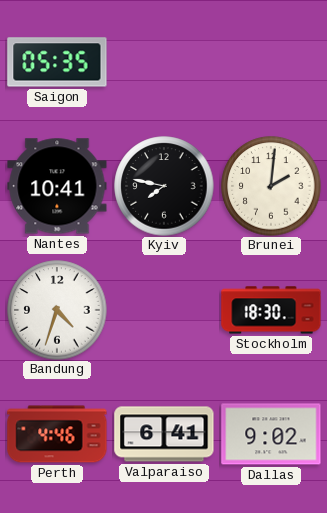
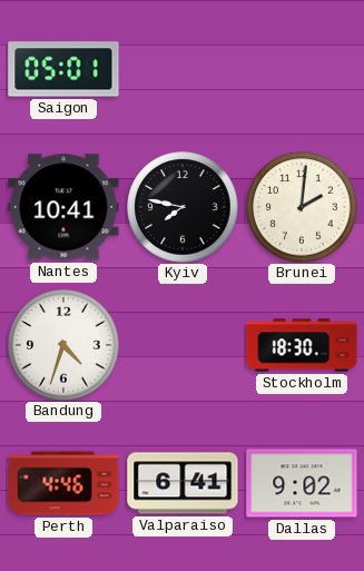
Saigon: 05:35 -> 05:01
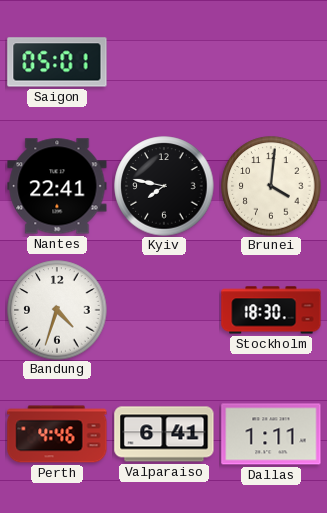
Nantes: 10:41 -> 22:41
Brunei: 2:01 -> 4:01
Dallas: 9:02 -> 1:11
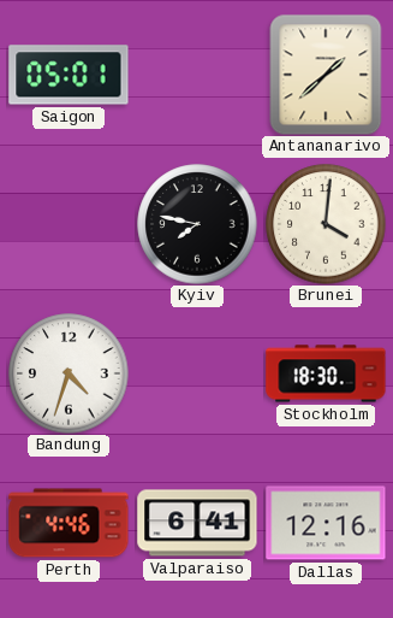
Antananarivo: none -> 1:38
Nantes: 22:41 -> none
Dallas: 1:11 -> 12:16
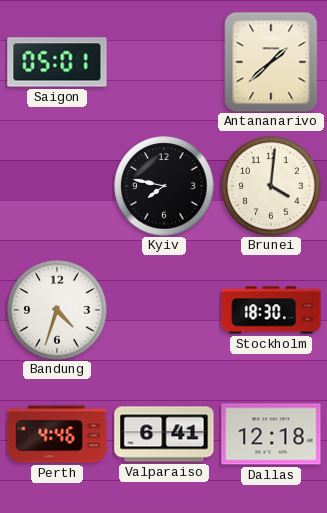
Dallas: 12:16 -> 12:18
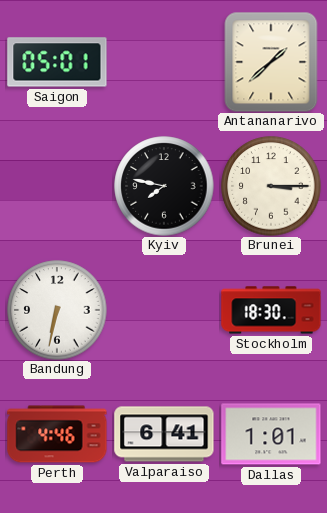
Brunei: 4:01 -> 3:15
Bandung: 4:33 -> 6:32
Dallas: 12:18 -> 1:01
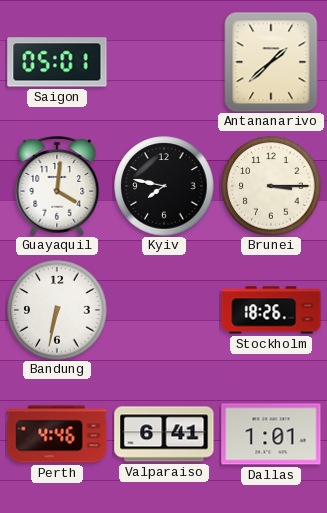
Guayaquil: none -> 4:01
Stockholm: 18:30 -> 18:26
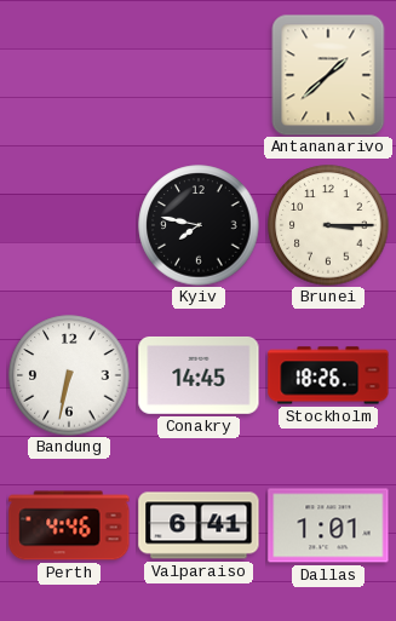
Saigon: 05:01 -> none
Guayaquil: 4:01 -> none
Conakry: none -> 14:45
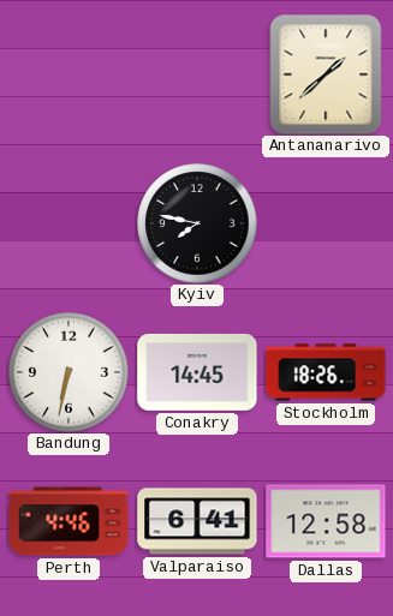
Brunei: 3:15 -> none
Dallas: 1:01 -> 12:58
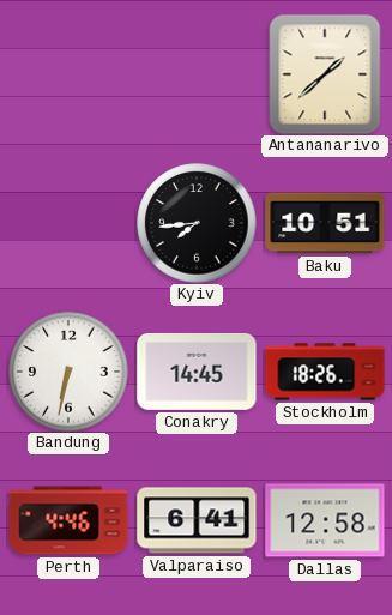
Kyiv: 7:47 -> 7:44
Baku: none -> 10:51
